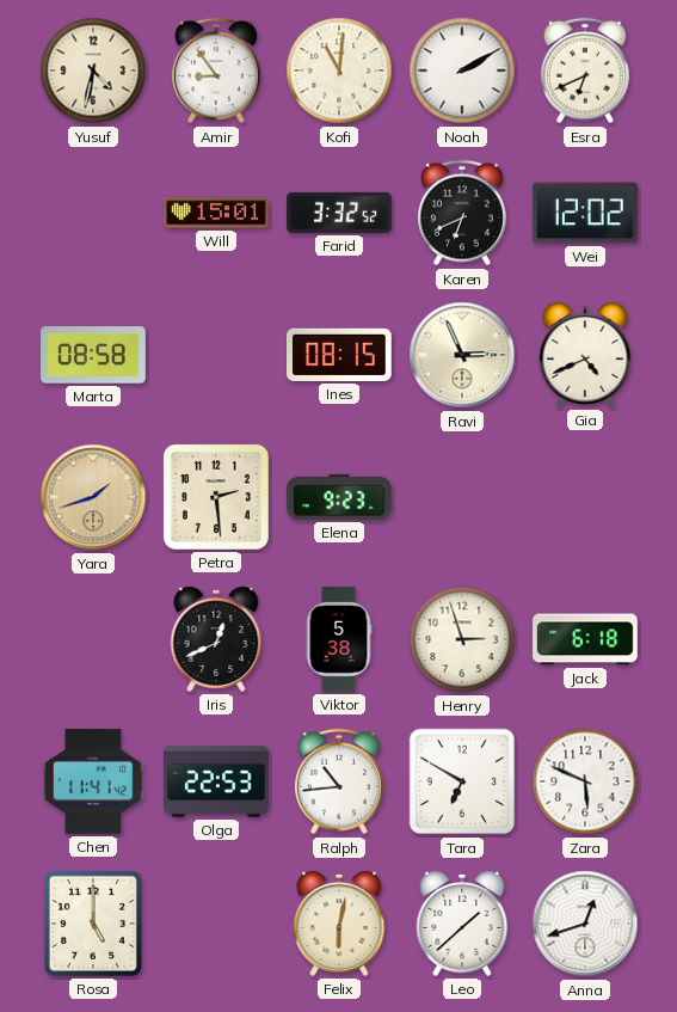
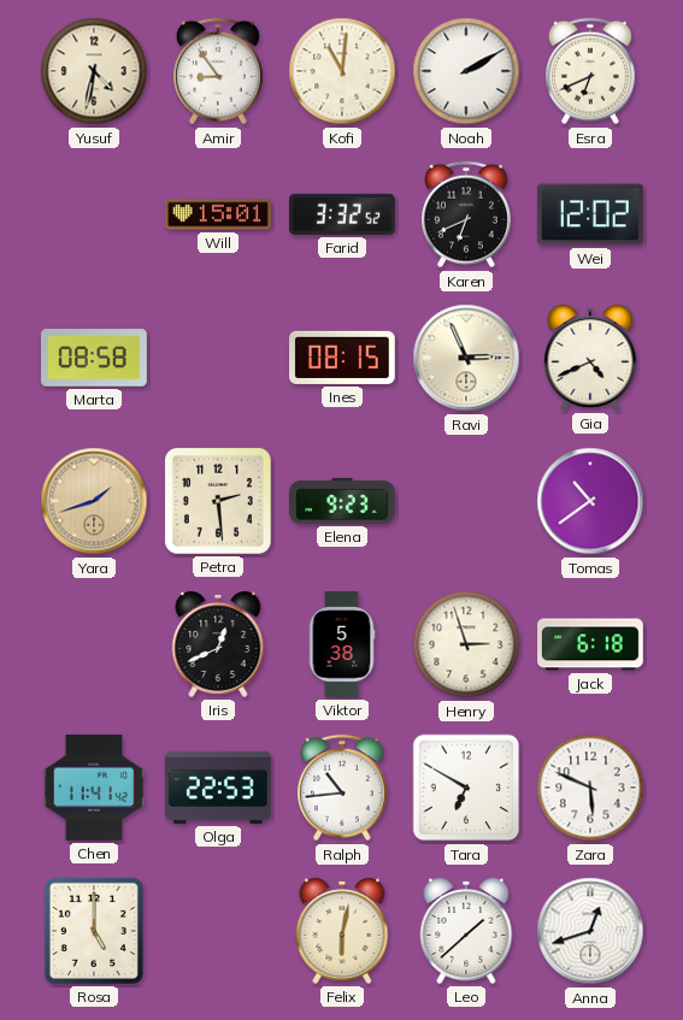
Tomas: none -> 10:39
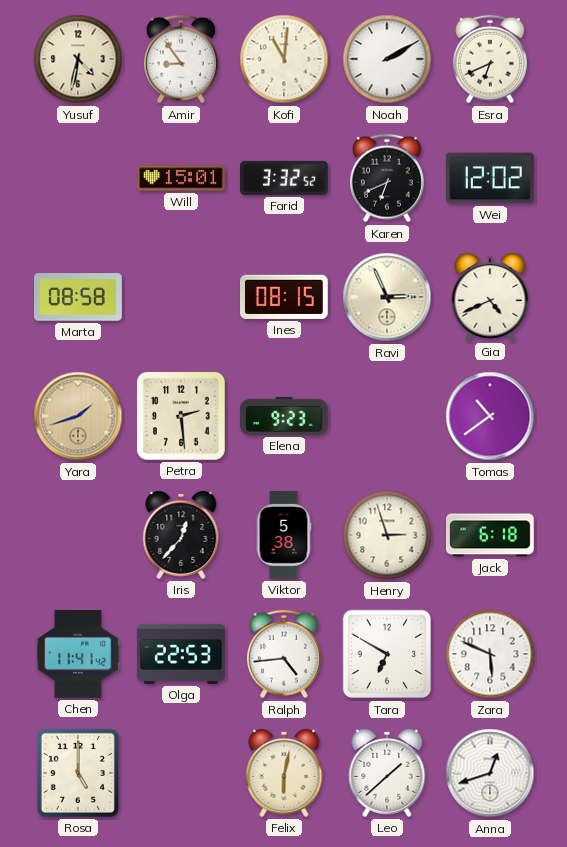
Iris: 12:41 -> 12:37
Ralph: 10:44 -> 4:44
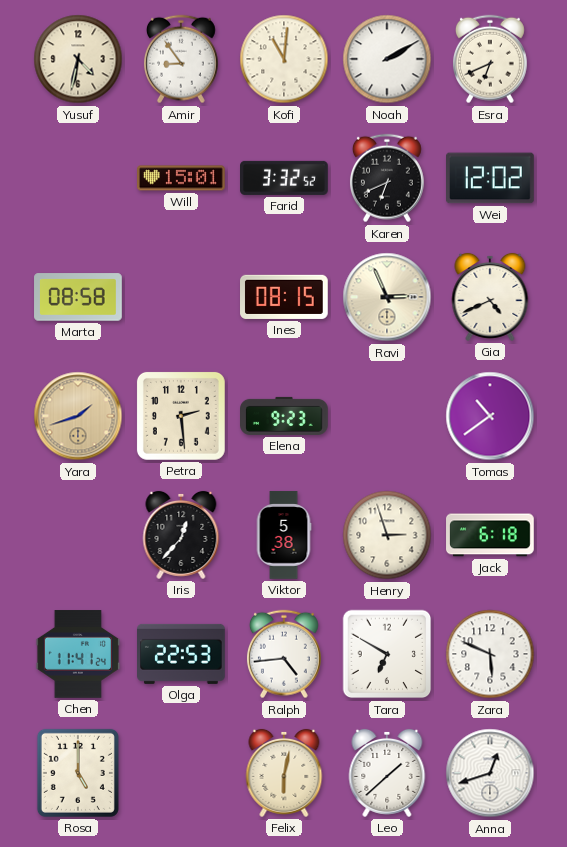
Chen: 11:41:42 -> 11:41:24
